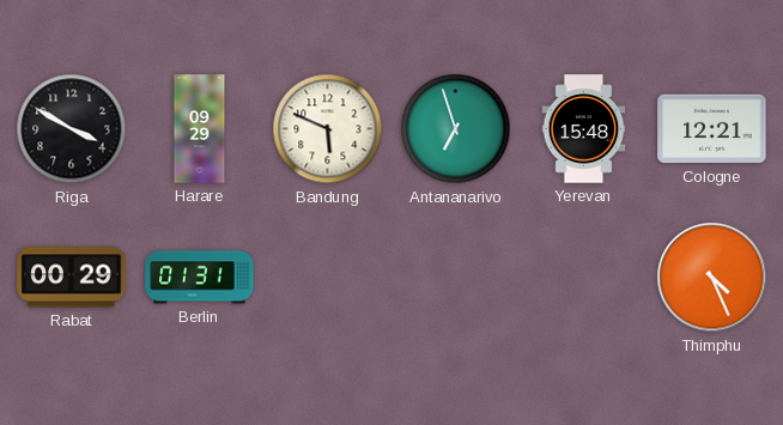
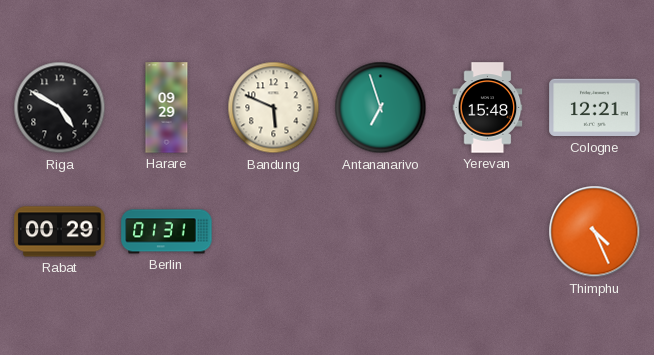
Riga: 3:50 -> 4:50
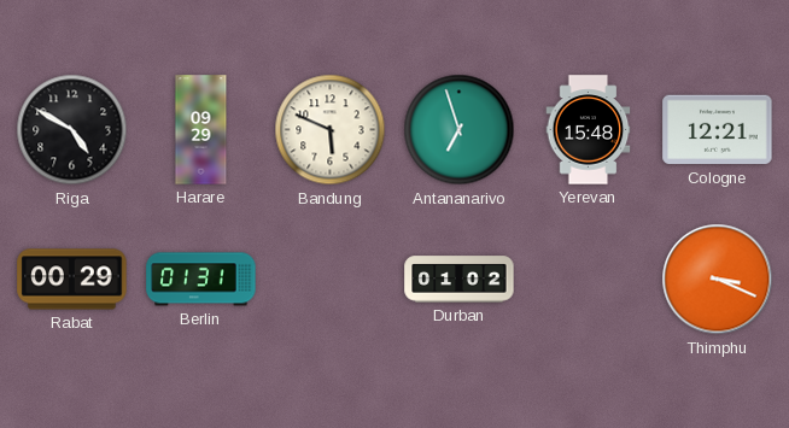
Durban: none -> 01:02
Thimphu: 4:26 -> 3:19
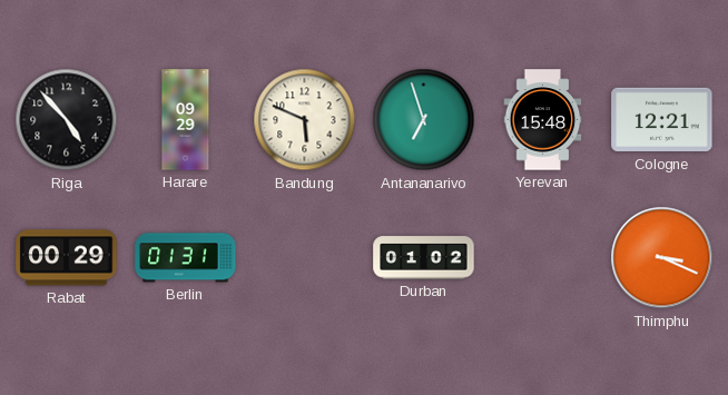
Riga: 4:50 -> 4:53
